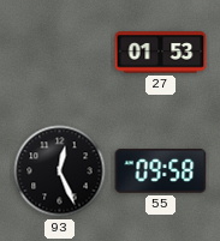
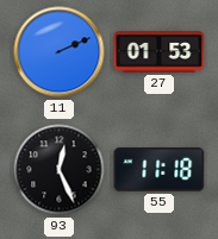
11: none -> 2:11
55: 09:58 -> 11:18
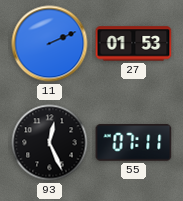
55: 11:18 -> 07:11
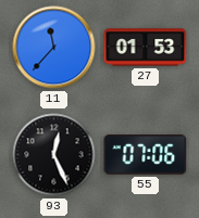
11: 2:11 -> 11:37
55: 07:11 -> 07:06
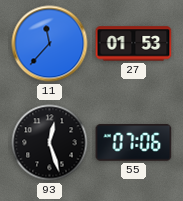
93: 12:26 -> 12:27
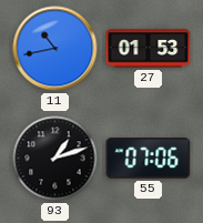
11: 11:37 -> 10:43
93: 12:27 -> 1:12
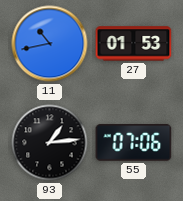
93: 1:12 -> 1:14
